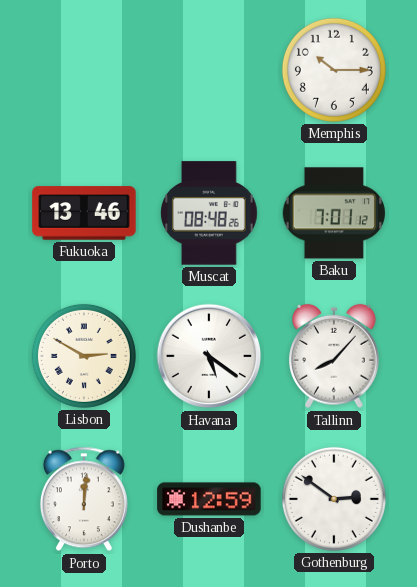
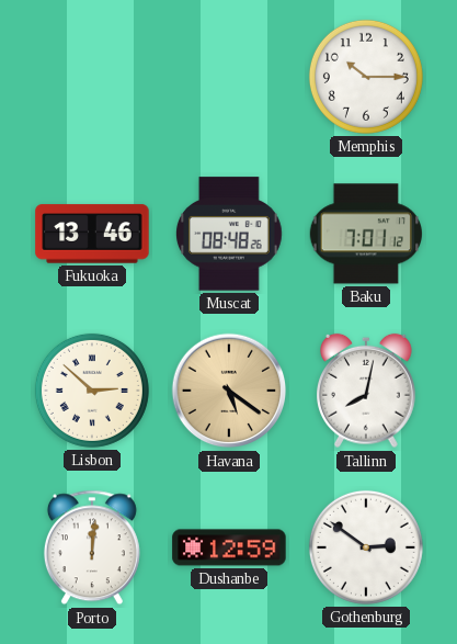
Lisbon: 2:50 -> 2:52
Havana dial: white -> champagne
Tallinn: 8:07 -> 8:02
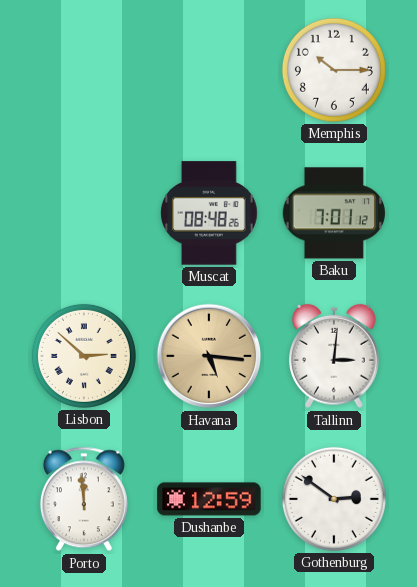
Fukuoka: 13:46 -> none
Havana: 5:21 -> 5:16
Tallinn: 8:02 -> 3:01
Porto: 12:01 -> 11:59
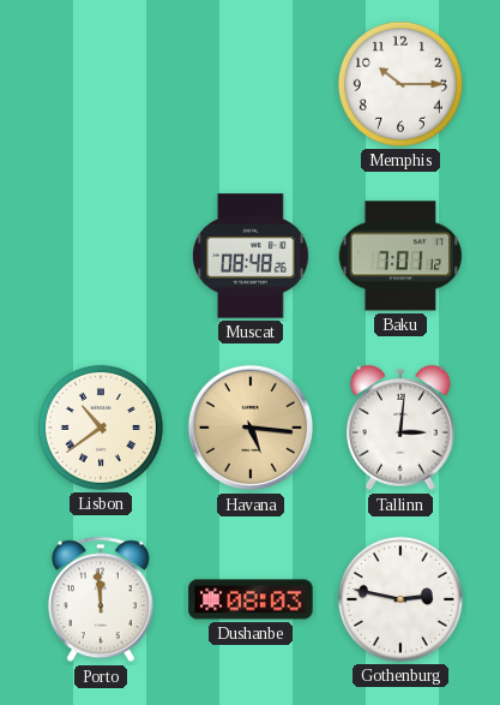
Lisbon: 2:52 -> 10:39
Dushanbe: 12:59 -> 08:03
Gothenburg: 2:51 -> 2:47
